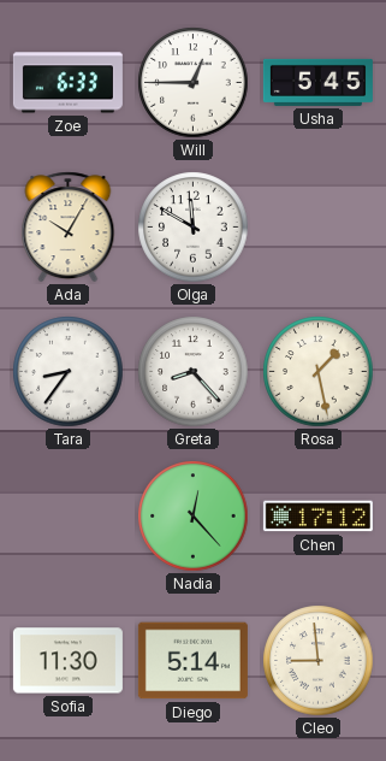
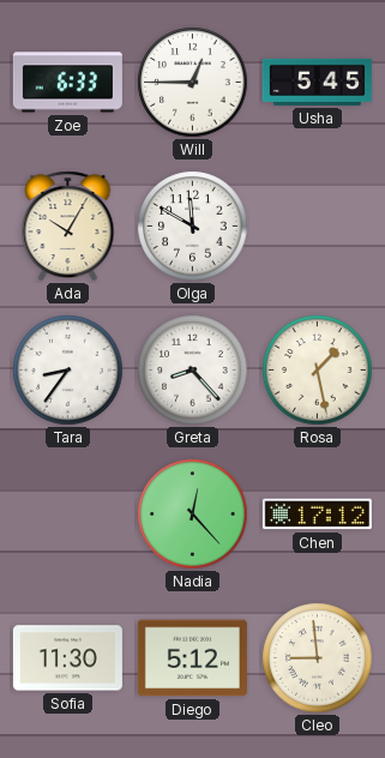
Diego: 5:14 -> 5:12
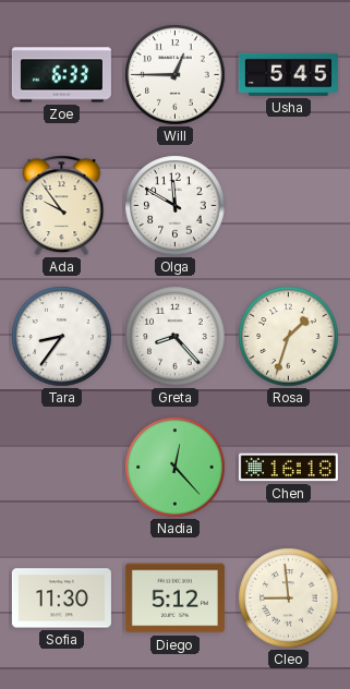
Ada: 10:05 -> 9:54
Rosa: 1:28 -> 1:33
Chen: 17:12 -> 16:18
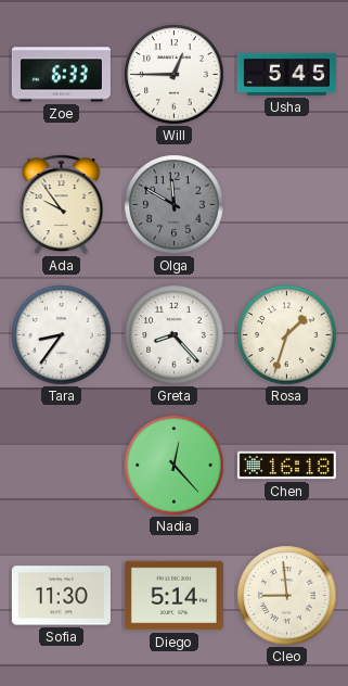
Olga dial: white -> grey
Diego: 5:12 -> 5:14
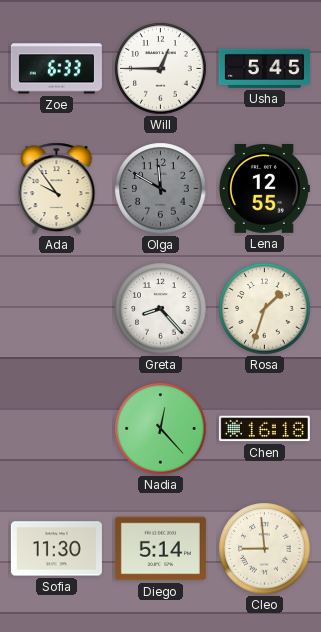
Lena: none -> 12:55
Tara: 8:36 -> none
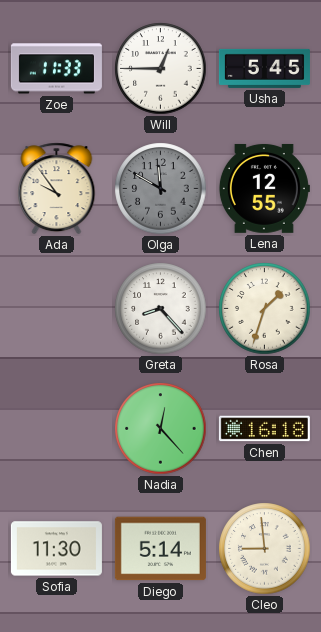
Zoe: 6:33 -> 11:33
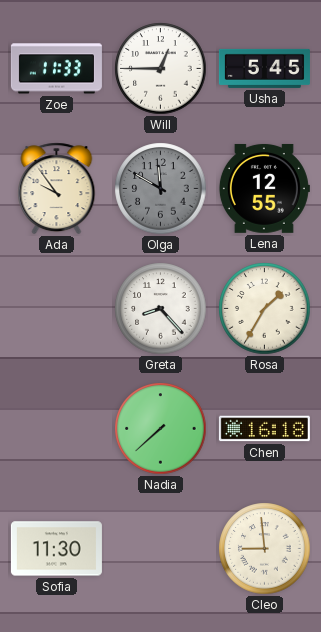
Rosa: 1:33 -> 1:35
Nadia: 12:23 -> 7:38
Diego: 5:14 -> none
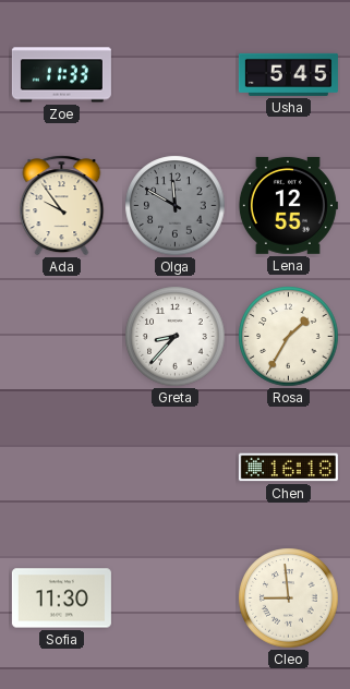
Will: 12:45 -> none
Greta: 8:23 -> 8:37
Nadia: 7:38 -> none
